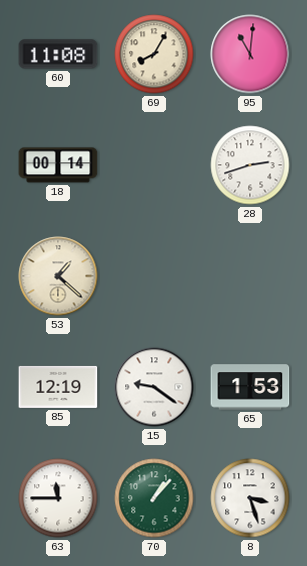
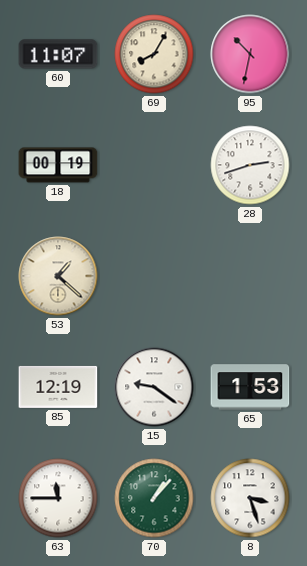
60: 11:08 -> 11:07
95: 11:01 -> 10:32
18: 00:14 -> 00:19
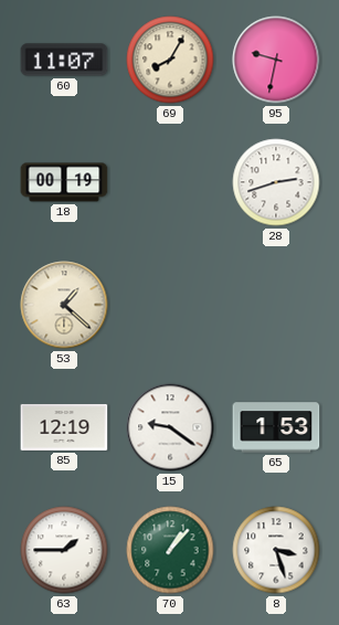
95: 10:32 -> 9:32
63: 11:45 -> 1:45
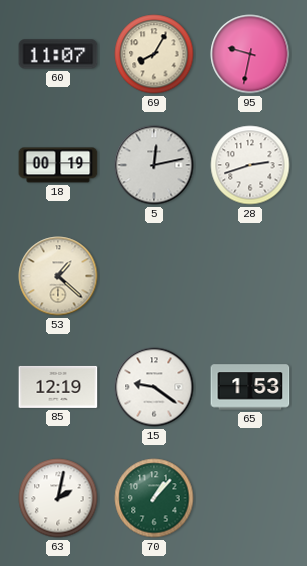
5: none -> 12:13
63: 1:45 -> 2:02
8: 3:27 -> none
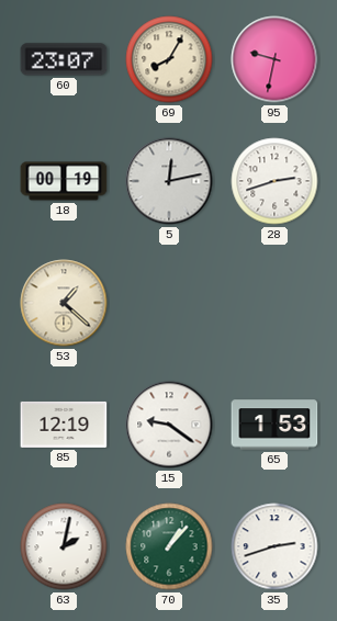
60: 11:07 -> 23:07
35: none -> 2:42
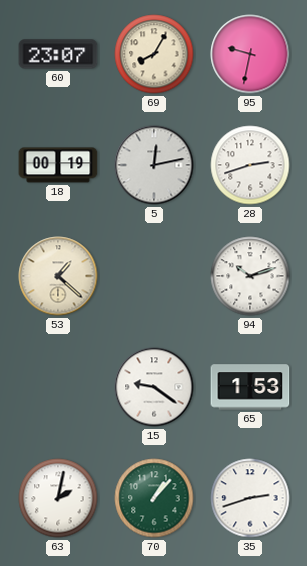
94: none -> 10:12
85: 12:19 -> none
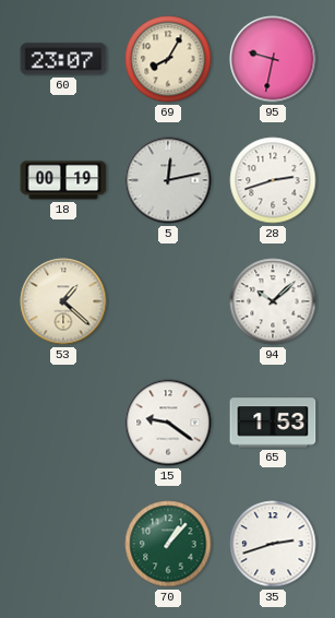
94: 10:12 -> 10:08
63: 2:02 -> none
